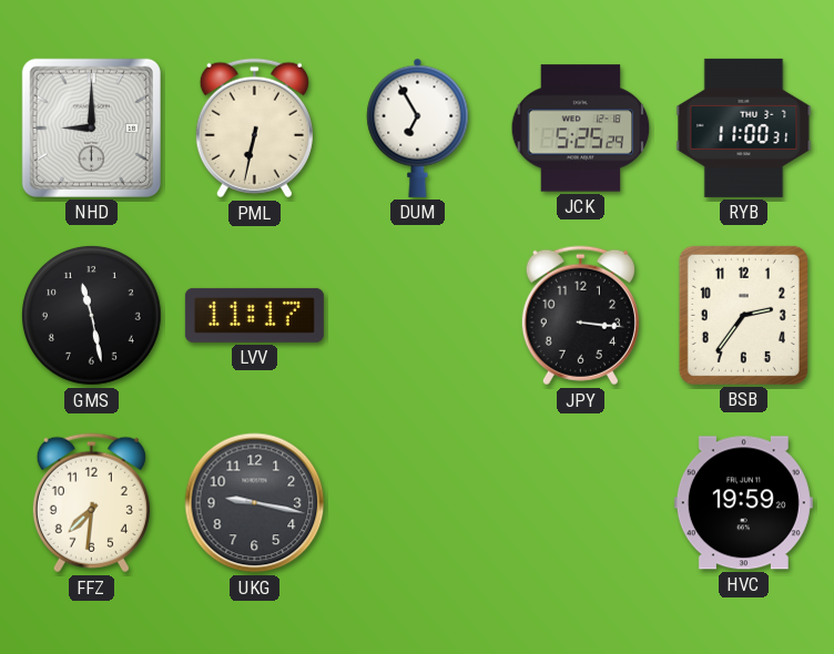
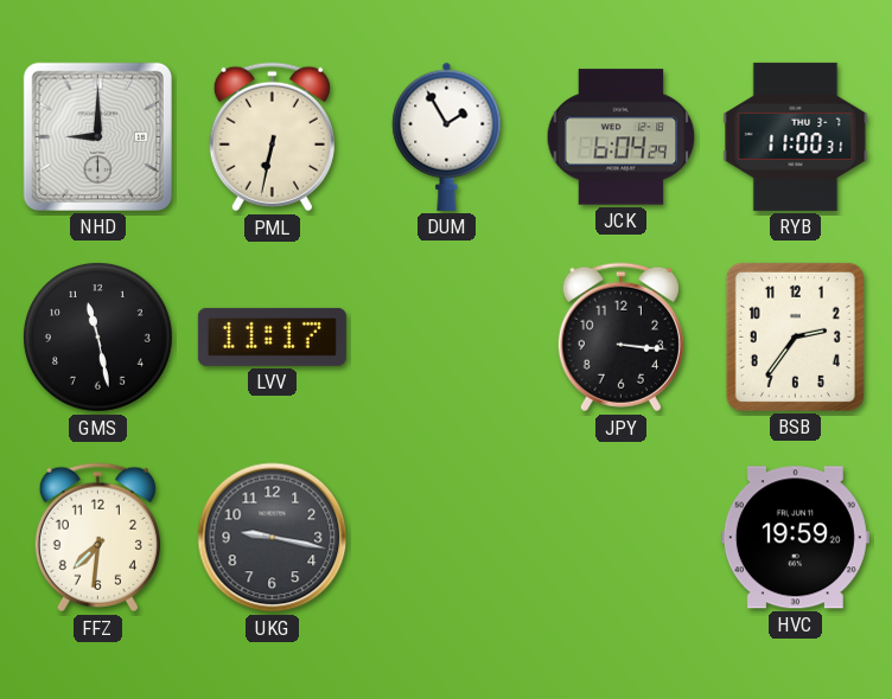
DUM: 6:55 -> 1:55
JCK: 5:25 -> 6:04
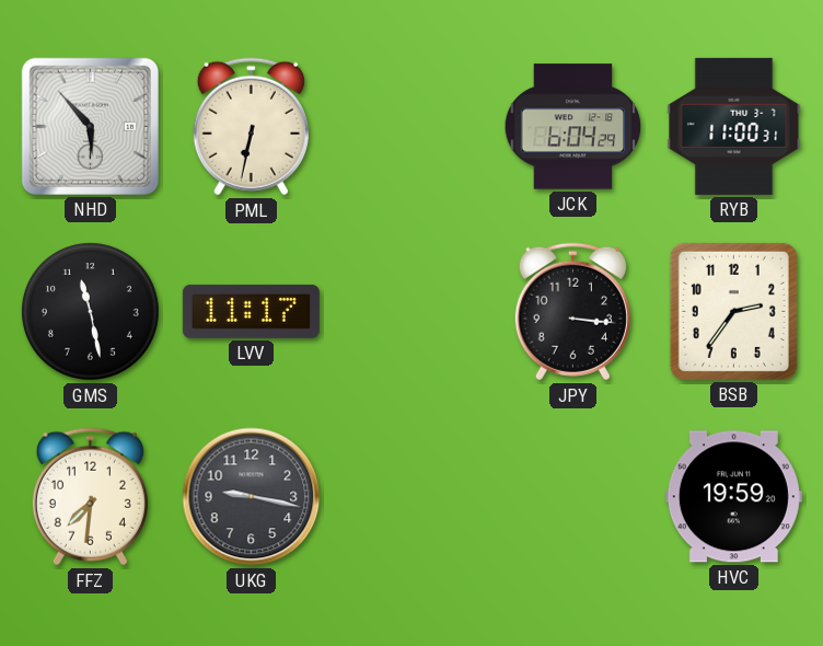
NHD: 9:00 -> 5:53
DUM: 1:55 -> none
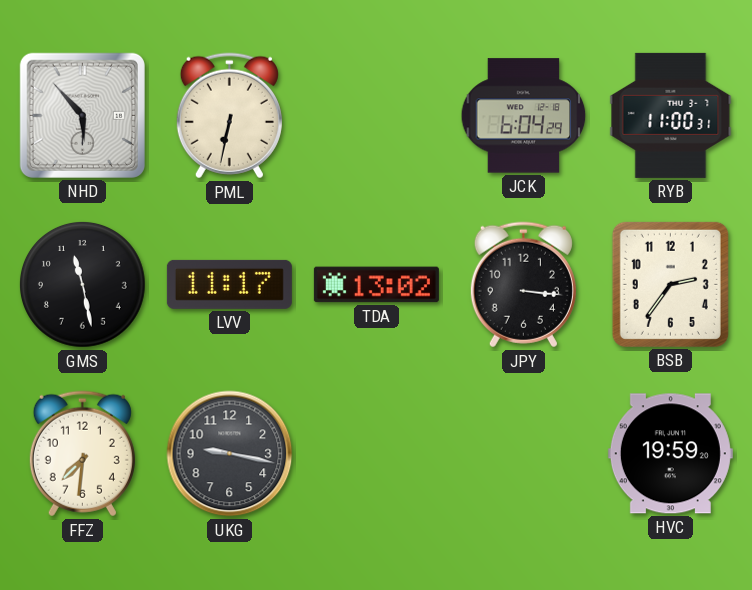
TDA: none -> 13:02
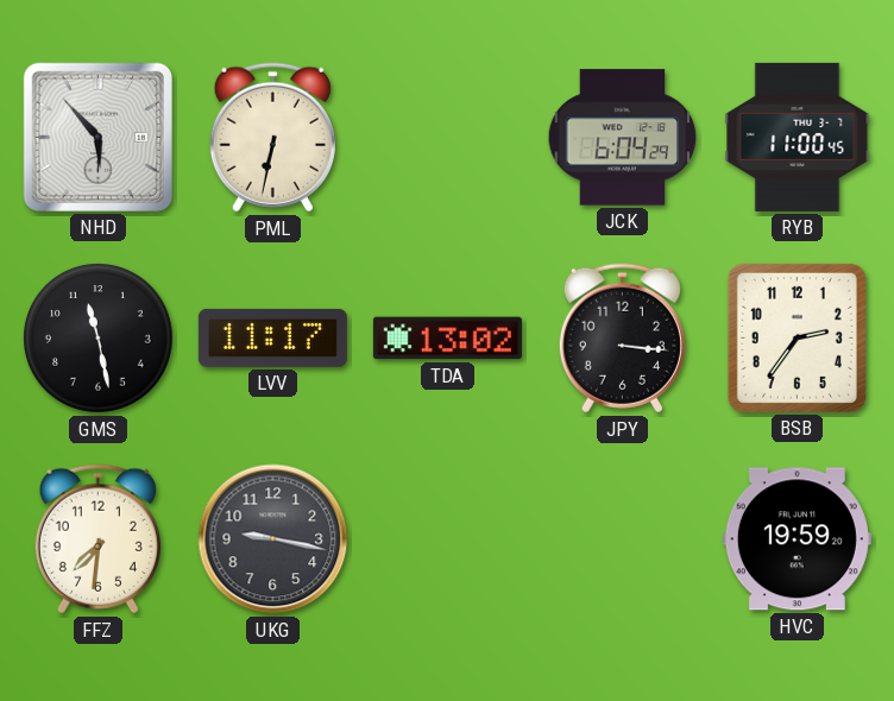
RYB: 11:00:31 -> 11:00:45
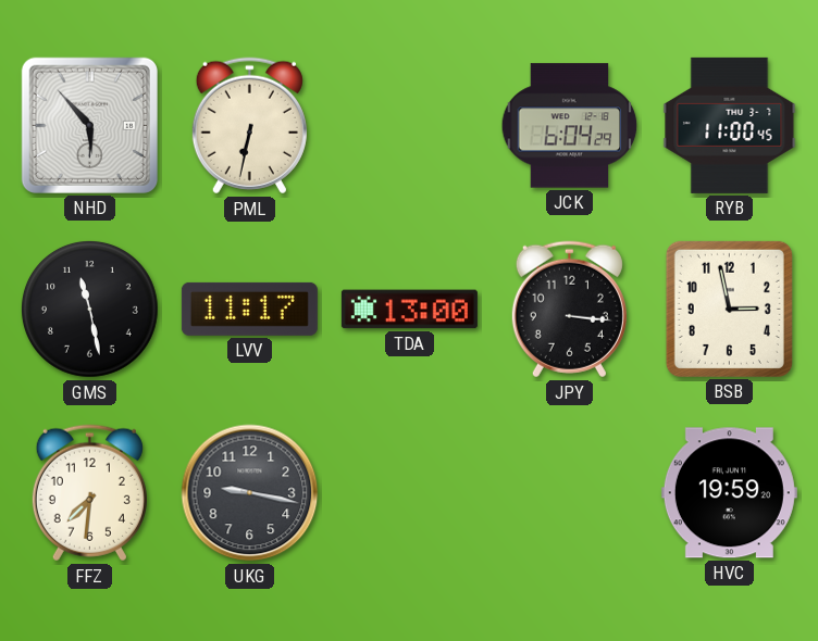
TDA: 13:02 -> 13:00
BSB: 2:36 -> 2:58
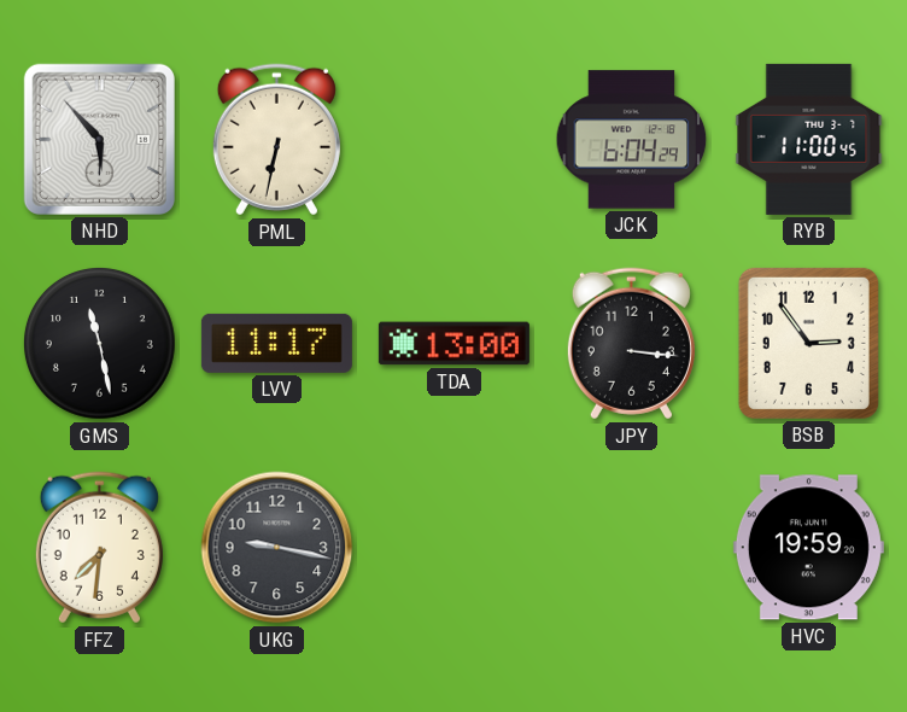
BSB: 2:58 -> 2:54
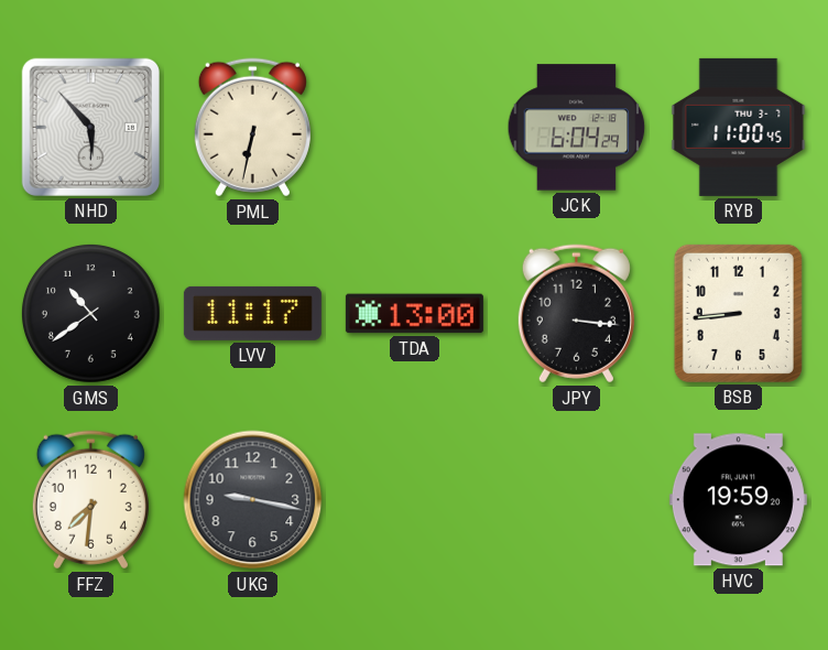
GMS: 11:28 -> 10:39
BSB: 2:54 -> 8:44
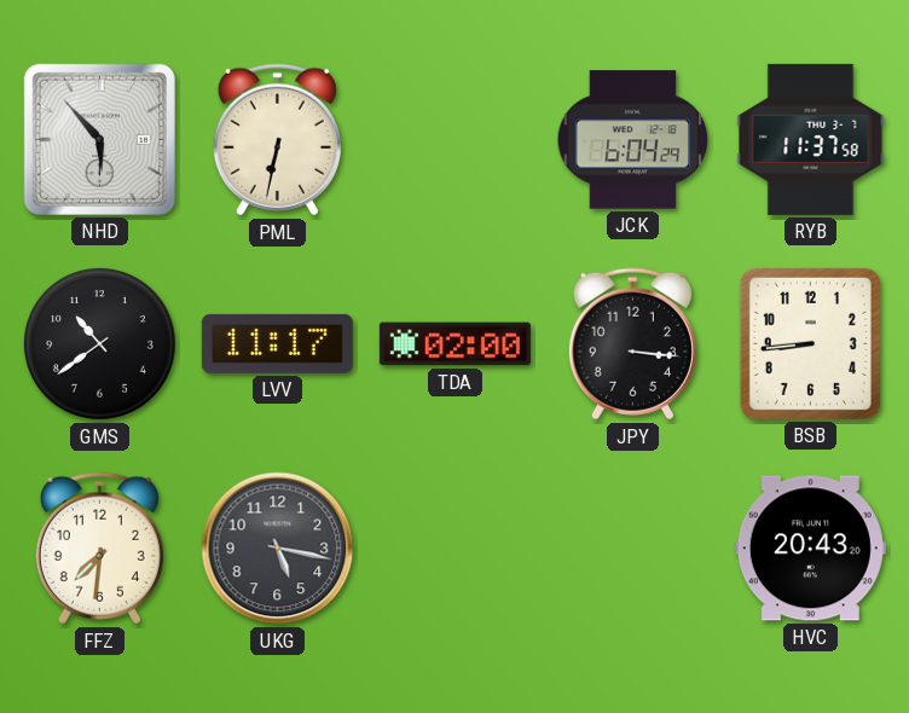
RYB: 11:00 -> 11:37
TDA: 13:00 -> 02:00
UKG: 9:17 -> 5:17
HVC: 19:59 -> 20:43
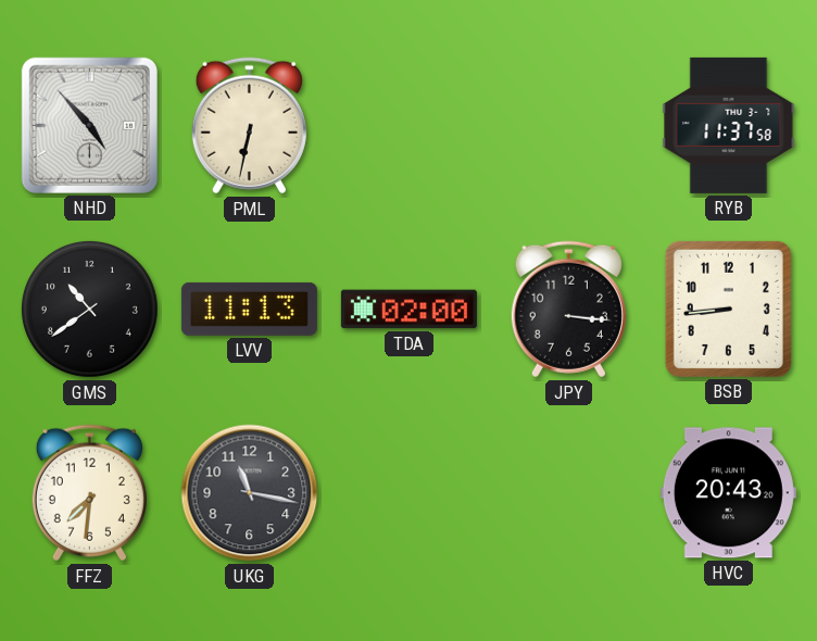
NHD: 5:53 -> 4:53
JCK: 6:04 -> none
LVV: 11:17 -> 11:13
UKG: 5:17 -> 11:17
